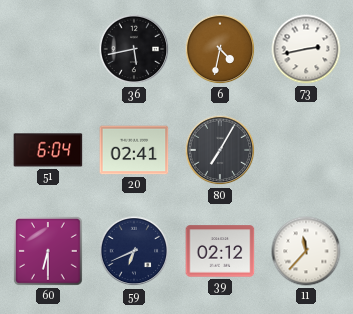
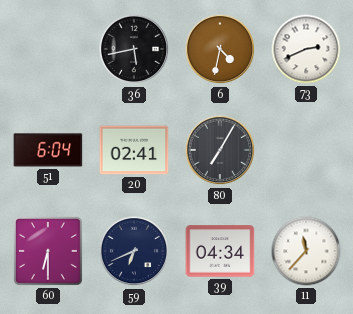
73: 2:43 -> 2:41
39: 02:12 -> 04:34
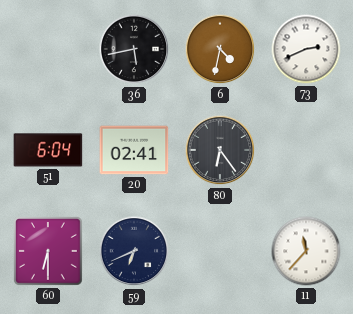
80: 7:05 -> 6:24
39: 04:34 -> none
